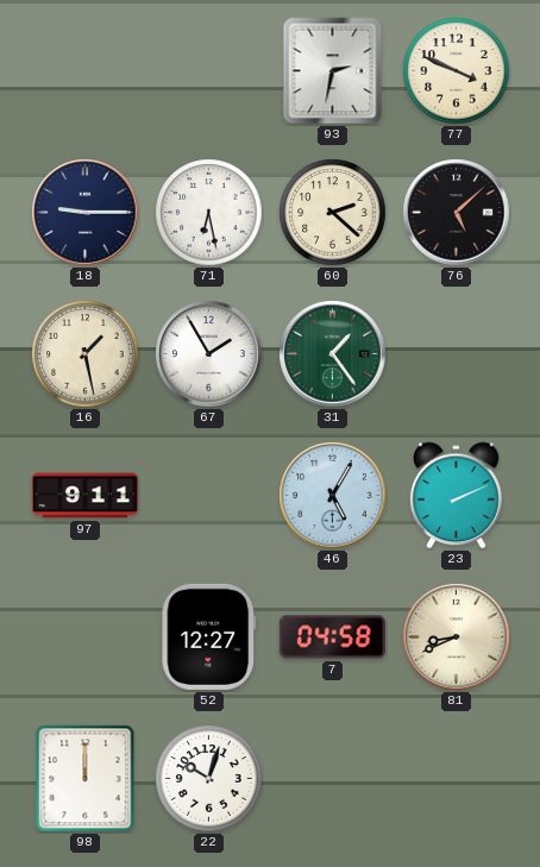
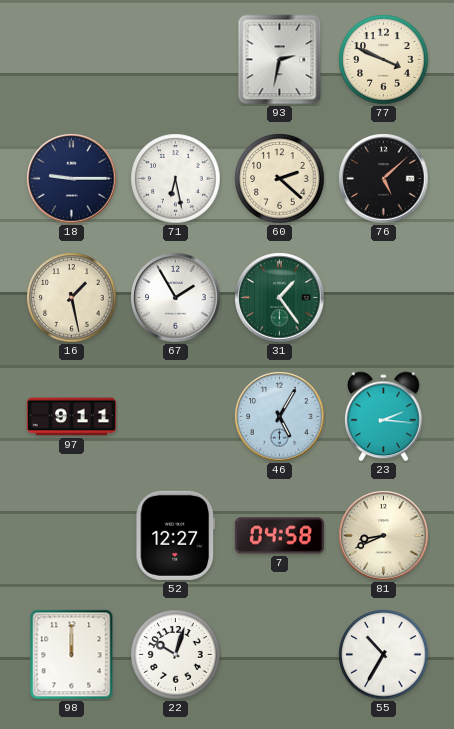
23: 2:11 -> 2:16
55: none -> 10:35
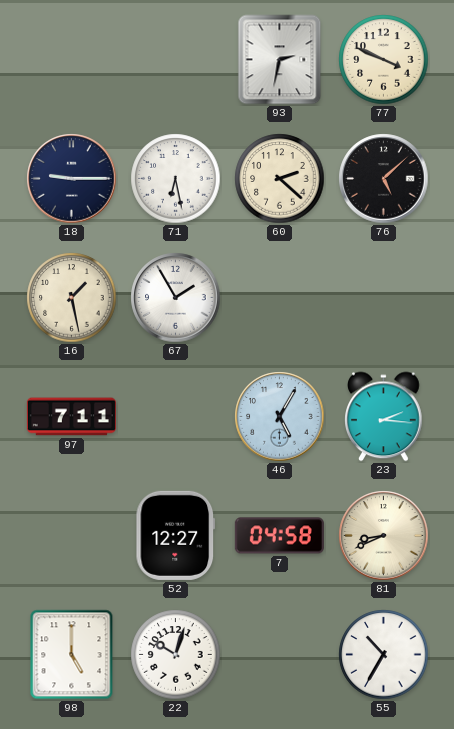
31: 1:24 -> none
97: 9:11 -> 7:11
98: 12:00 -> 5:00
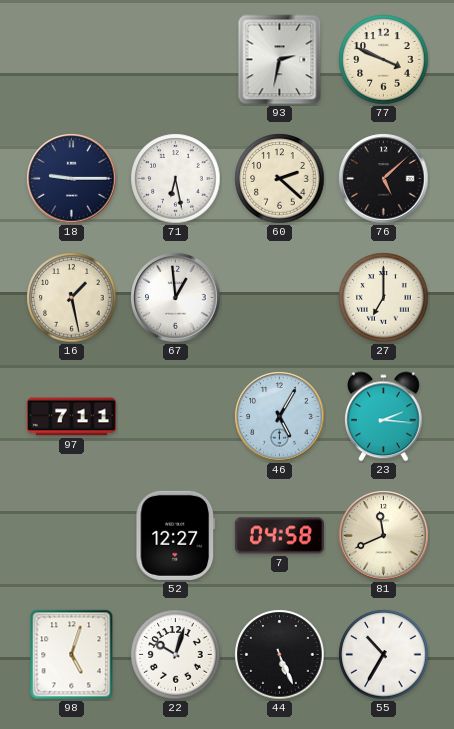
67: 1:55 -> 12:59
27: none -> 7:00
81: 8:41 -> 11:41
98: 5:00 -> 5:03
44: none -> 5:26
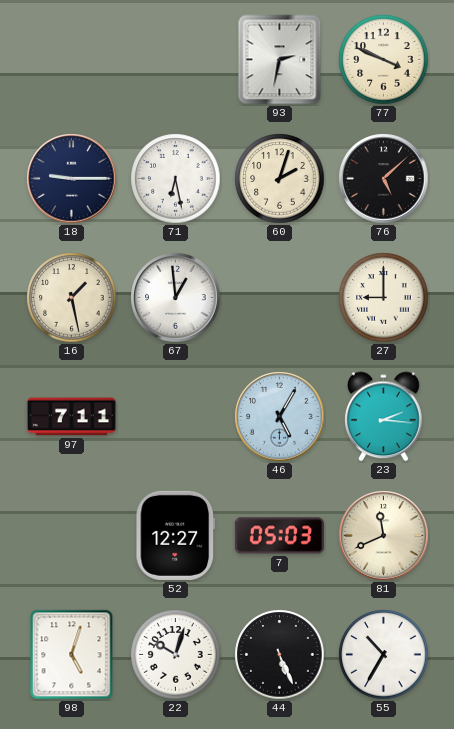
60: 2:22 -> 2:03
27: 7:00 -> 9:00
7: 04:58 -> 05:03
